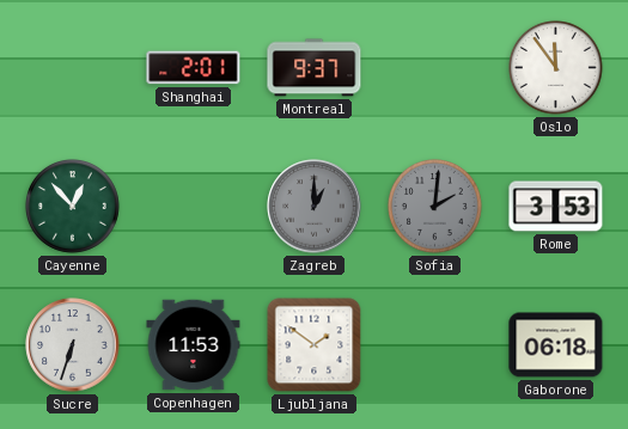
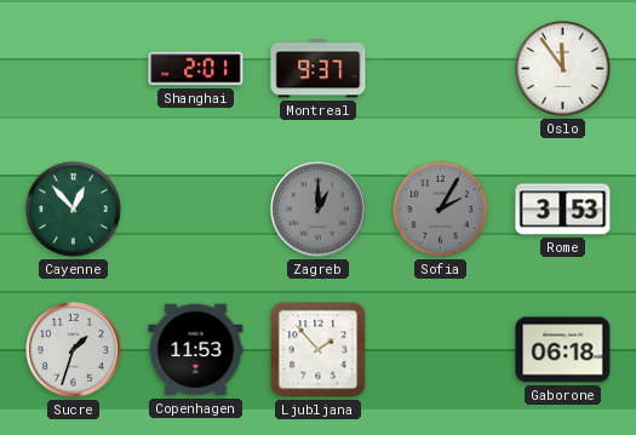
Sofia: 2:01 -> 2:05
Sucre: 6:33 -> 1:33
Ljubljana: 1:51 -> 1:53
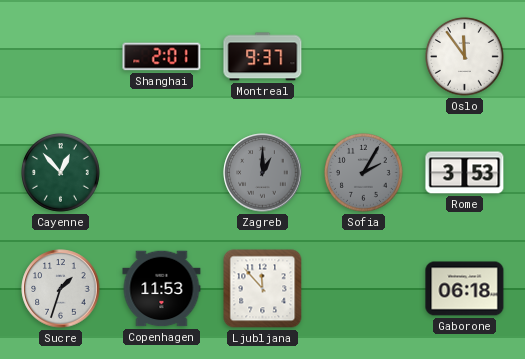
Ljubljana: 1:53 -> 11:53
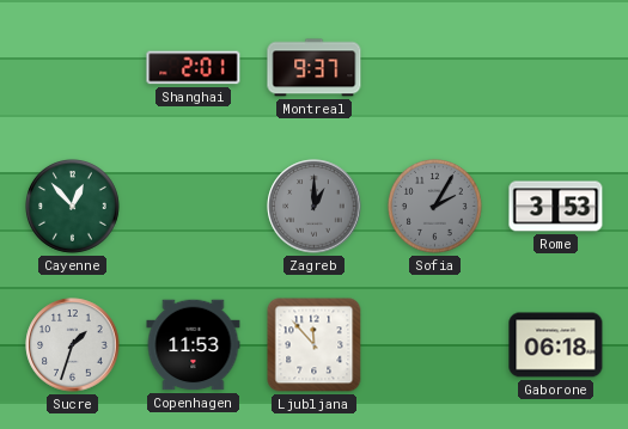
Oslo: 11:54 -> none
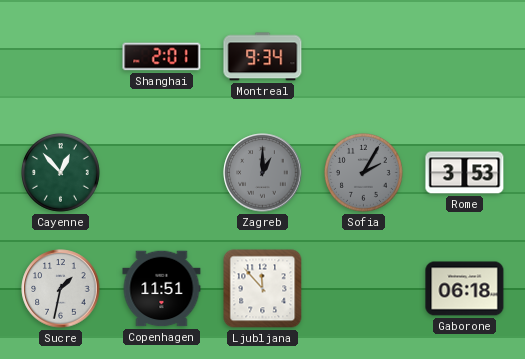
Montreal: 9:37 -> 9:34
Sucre: 1:33 -> 1:32
Copenhagen: 11:53 -> 11:51
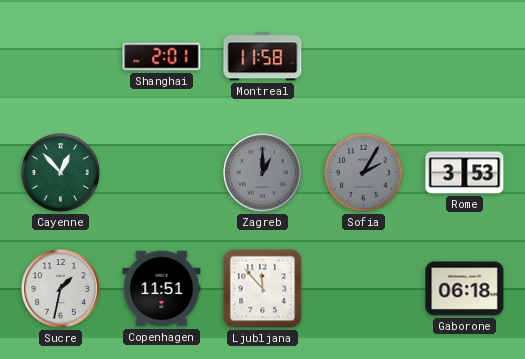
Montreal: 9:34 -> 11:58
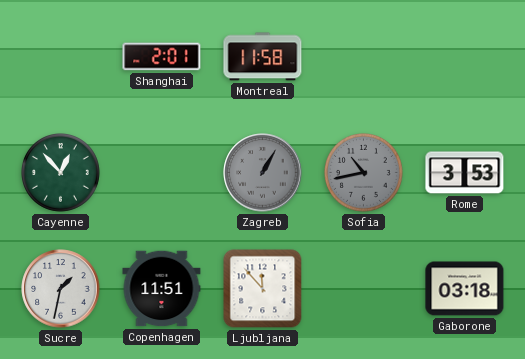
Zagreb: 1:00 -> 1:05
Sofia: 2:05 -> 10:43
Gaborone: 06:18 -> 03:18
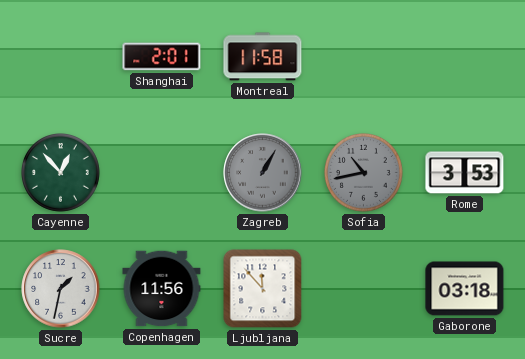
Copenhagen: 11:51 -> 11:56
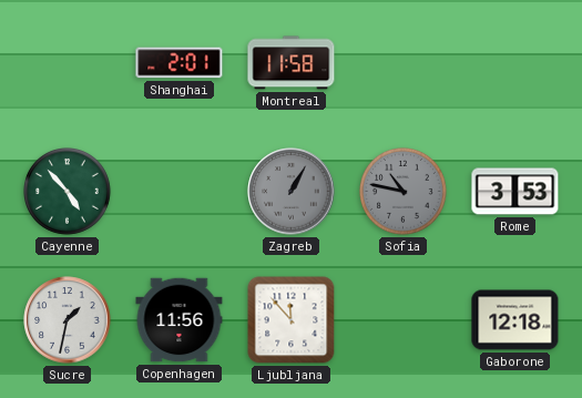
Cayenne: 12:53 -> 4:53
Sofia: 10:43 -> 10:47
Gaborone: 03:18 -> 12:18
